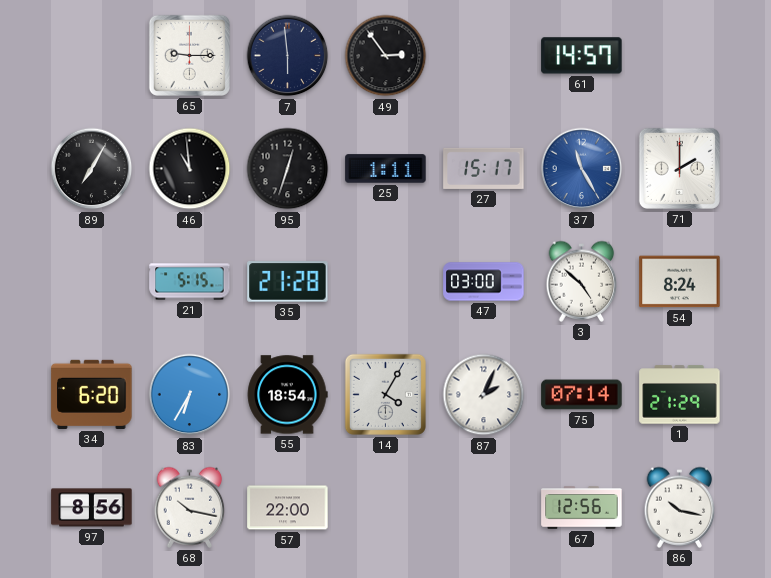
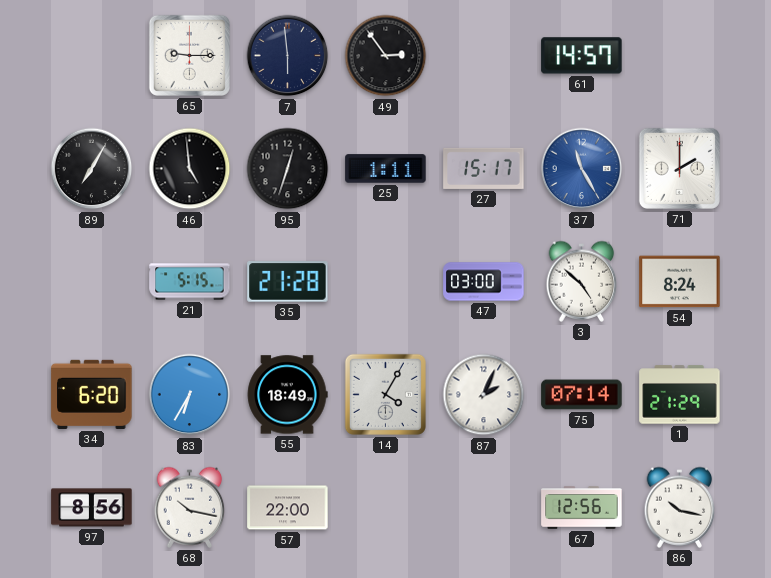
46: 10:59 -> 4:59
55: 18:54 -> 18:49
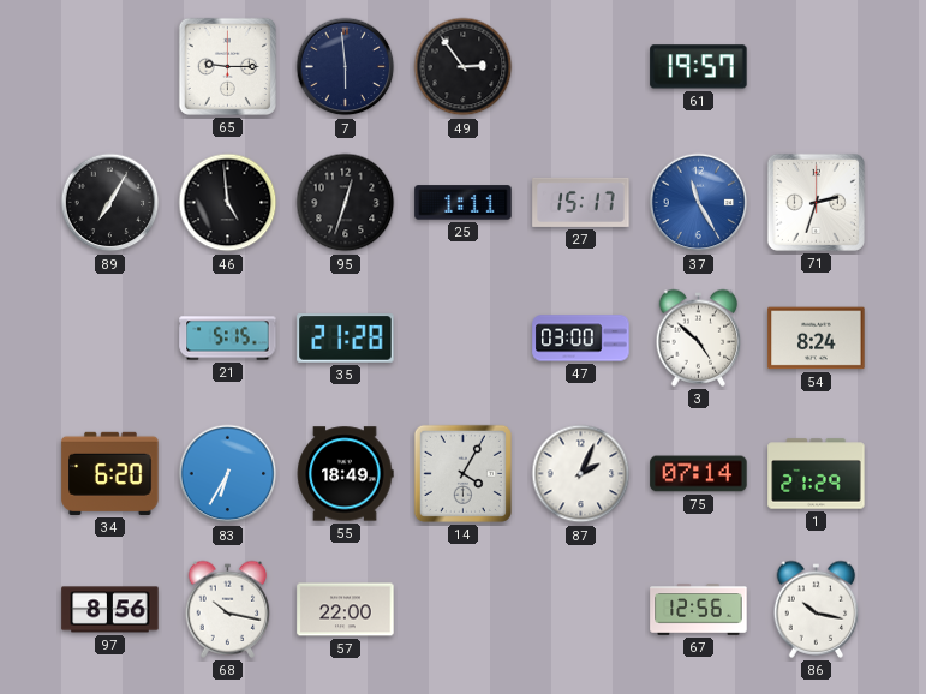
61: 14:57 -> 19:57
71: 2:00 -> 2:33
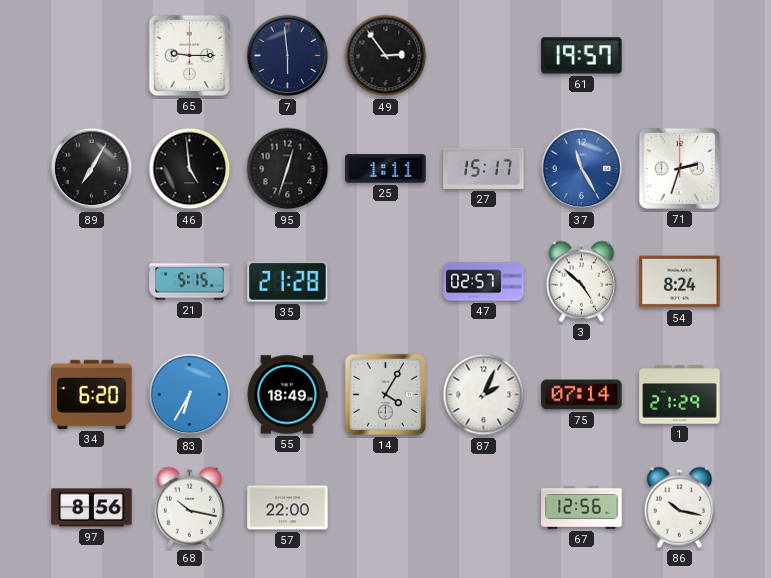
47: 03:00 -> 02:57
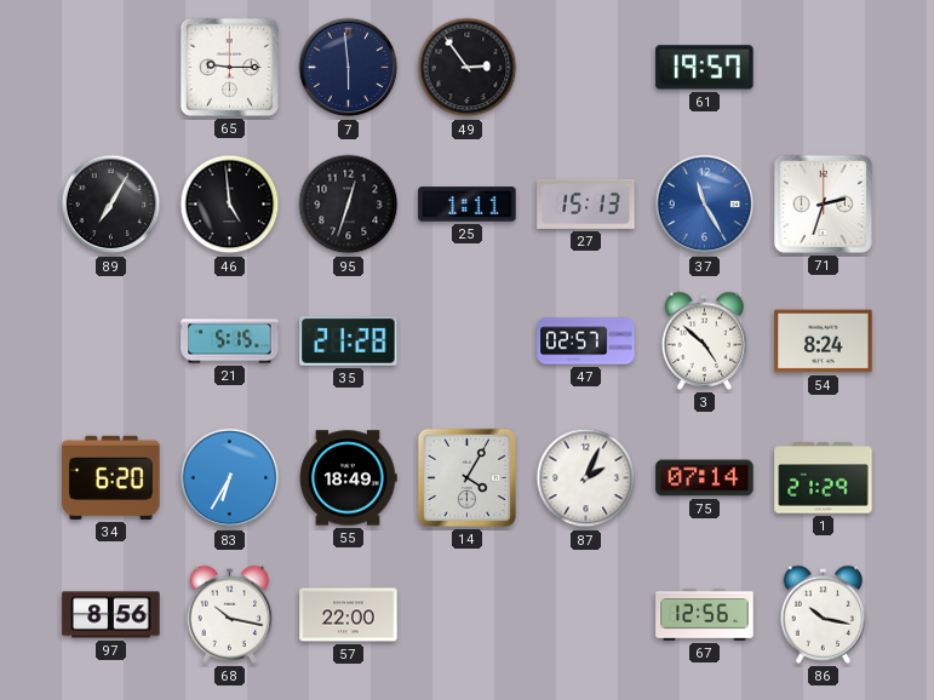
27: 15:17 -> 15:13
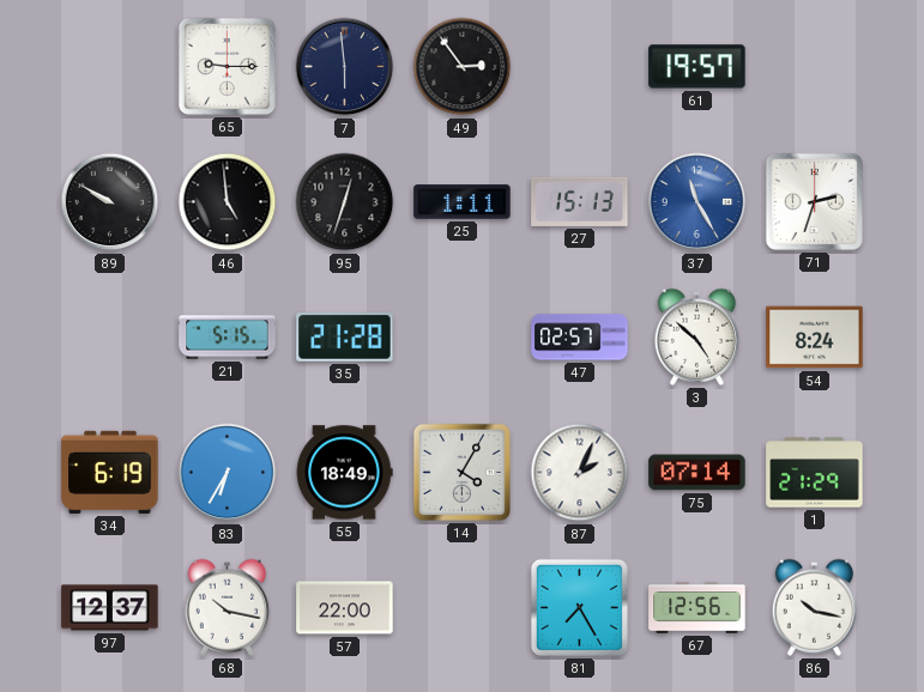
89: 7:05 -> 9:50
34: 6:20 -> 6:19
97: 8:56 -> 12:37
81: none -> 7:25
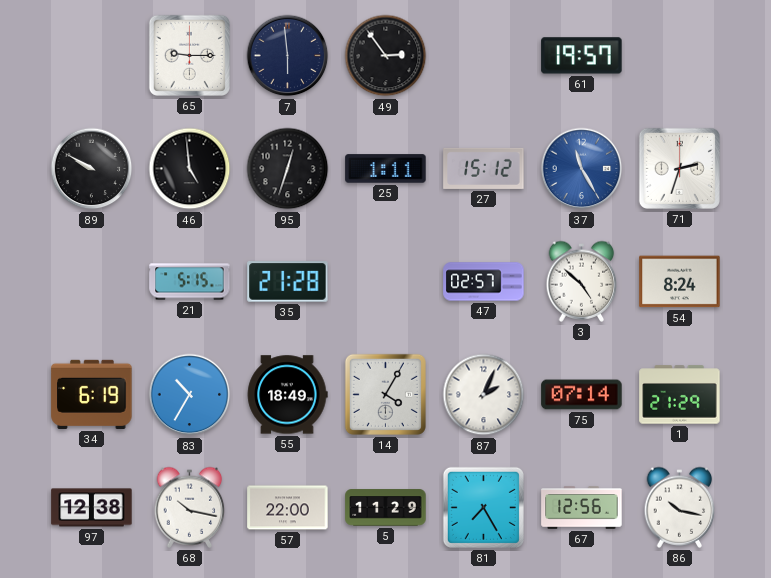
27: 15:13 -> 15:12
83: 6:35 -> 10:35
97: 12:37 -> 12:38
5: none -> 11:29
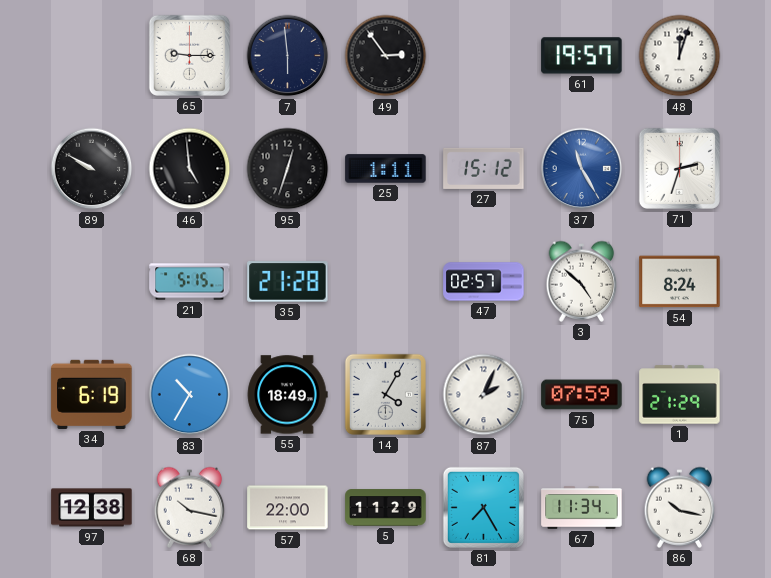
48: none -> 12:03
75: 07:14 -> 07:59
67: 12:56 -> 11:34
